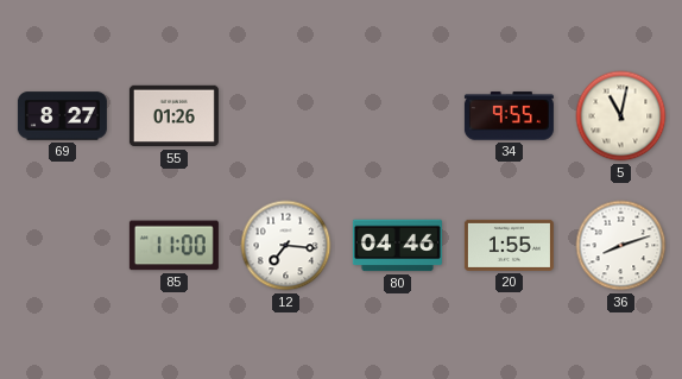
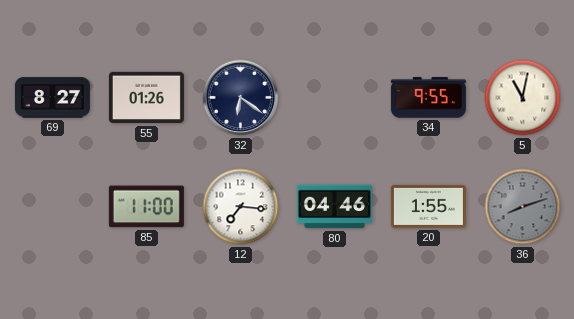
32: none -> 6:21
36 dial: white -> grey
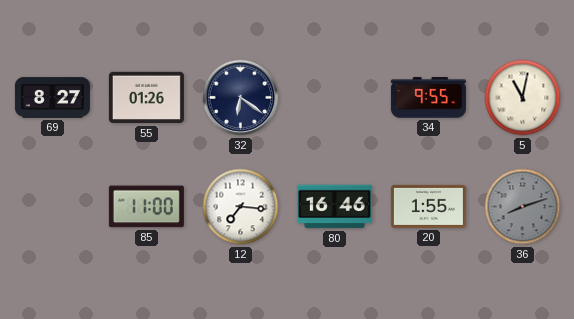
80: 04:46 -> 16:46
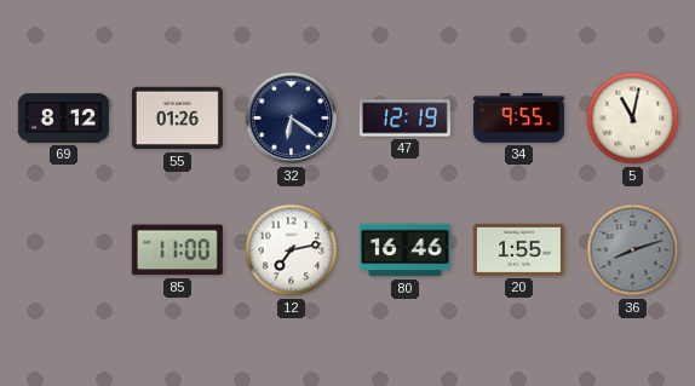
69: 8:27 -> 8:12
47: none -> 12:19
12: 7:16 -> 7:13
